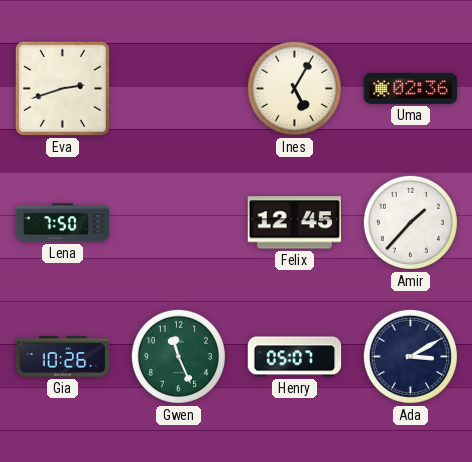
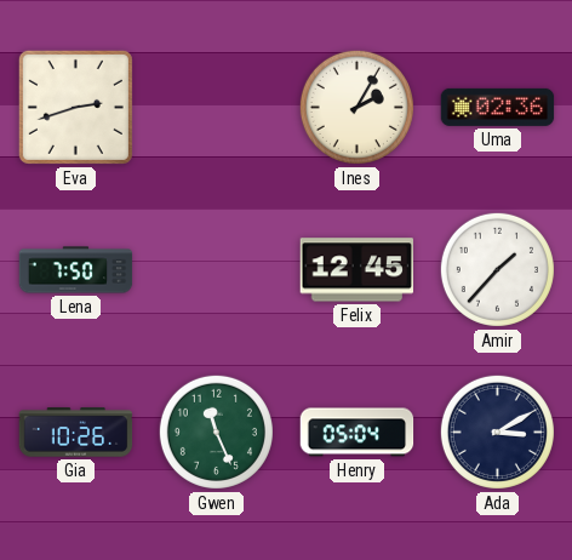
Ines: 5:05 -> 2:05
Henry: 05:07 -> 05:04
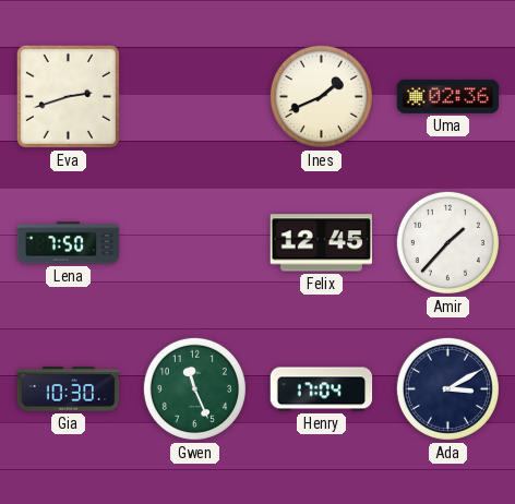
Ines: 2:05 -> 1:41
Gia: 10:26 -> 10:30
Henry: 05:04 -> 17:04
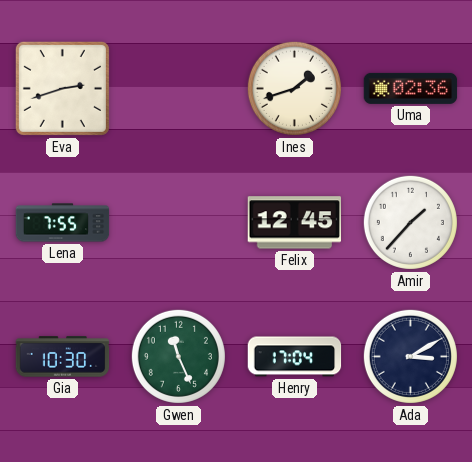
Ines: 1:41 -> 1:42
Lena: 7:50 -> 7:55
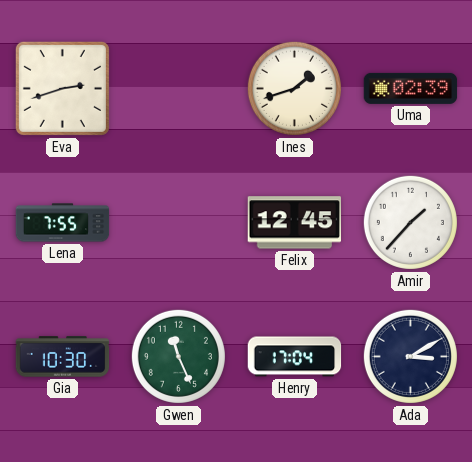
Uma: 02:36 -> 02:39
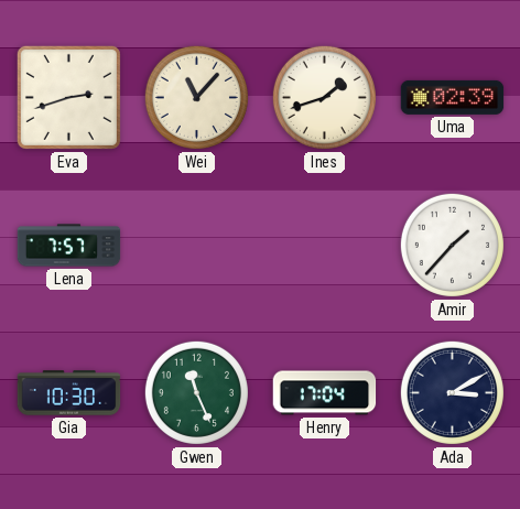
Wei: none -> 11:07
Lena: 7:55 -> 7:57
Felix: 12:45 -> none
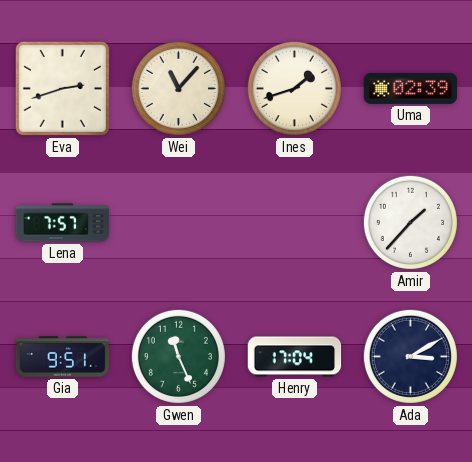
Gia: 10:30 -> 9:51
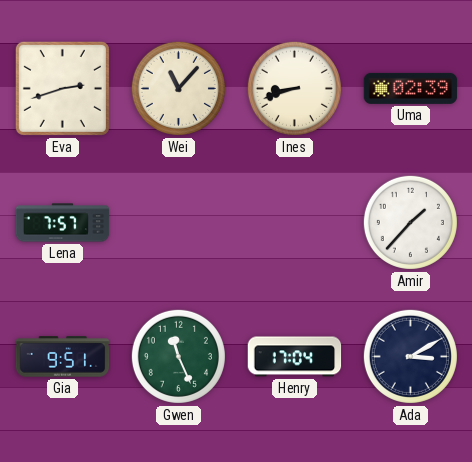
Ines: 1:42 -> 8:42
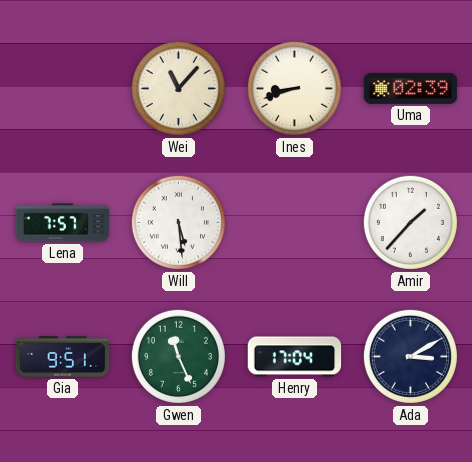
Eva: 2:42 -> none
Will: none -> 5:29
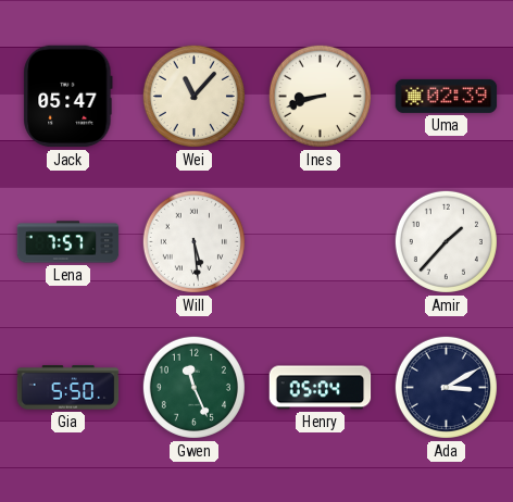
Jack: none -> 05:47
Gia: 9:51 -> 5:50
Henry: 17:04 -> 05:04
